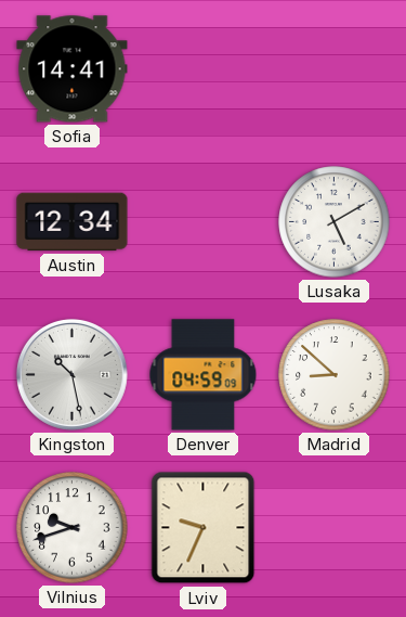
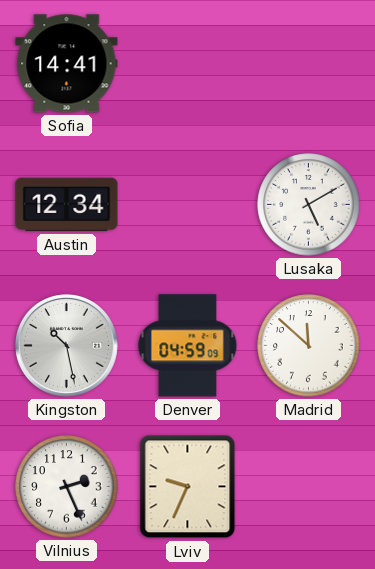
Madrid: 8:52 -> 11:52
Vilnius: 9:42 -> 2:26
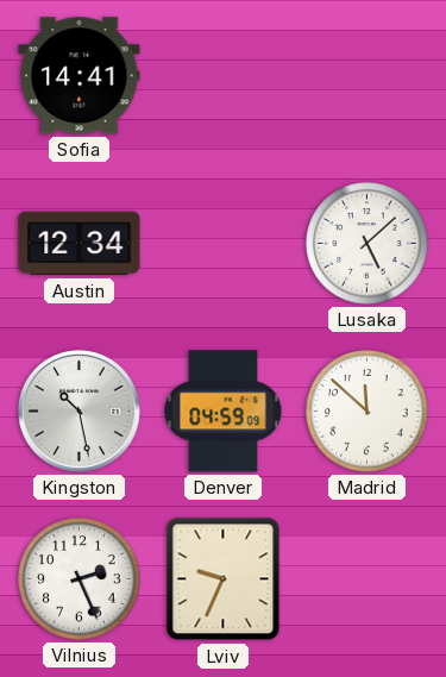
Lusaka: 5:10 -> 5:08
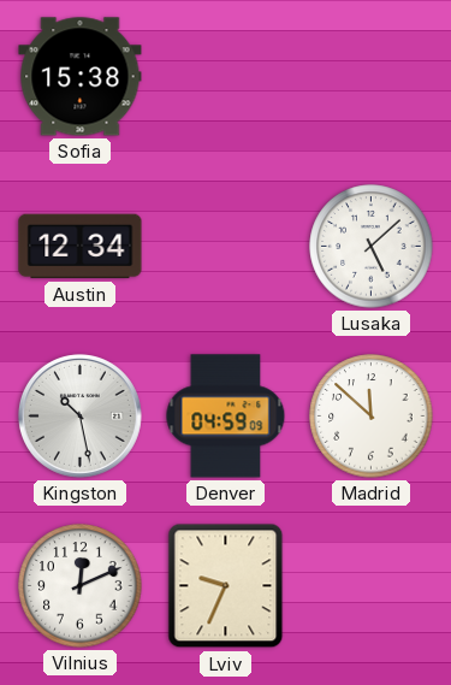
Sofia: 14:41 -> 15:38
Vilnius: 2:26 -> 12:11
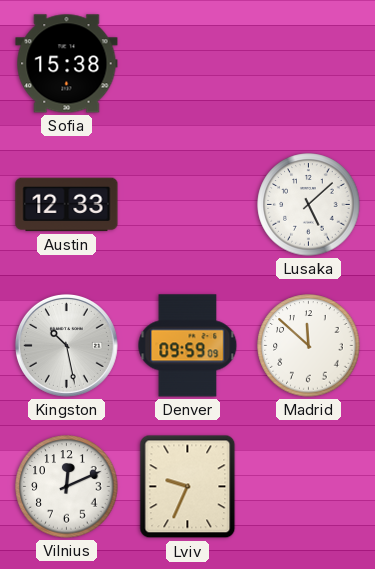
Austin: 12:34 -> 12:33
Denver: 04:59 -> 09:59
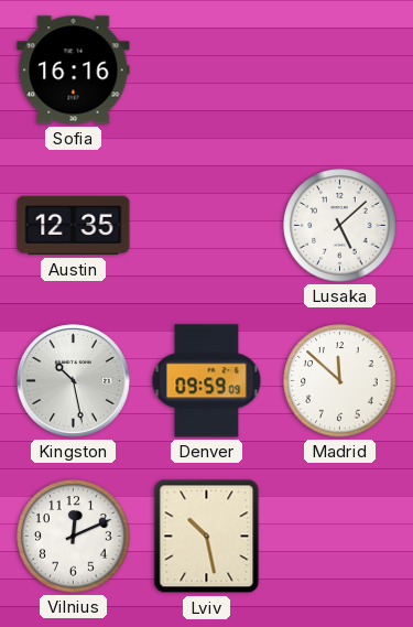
Sofia: 15:38 -> 16:16
Austin: 12:33 -> 12:35
Lviv: 9:34 -> 10:28
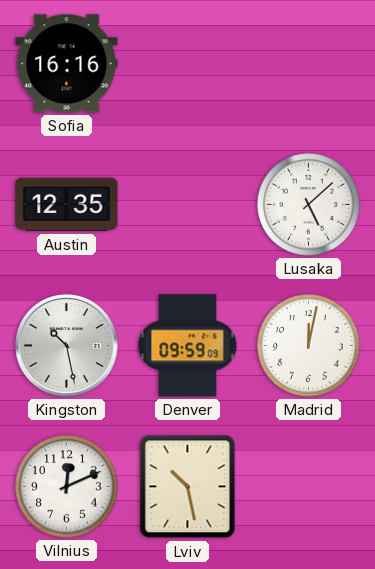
Madrid: 11:52 -> 12:02
